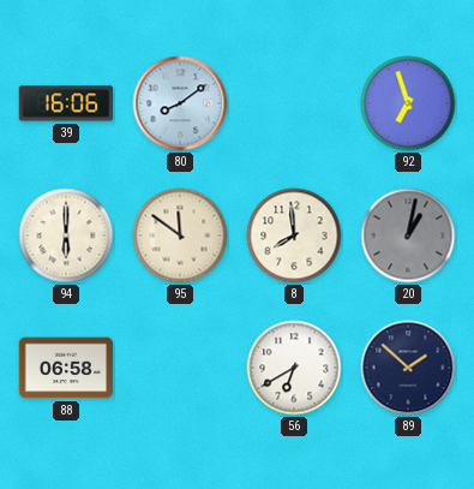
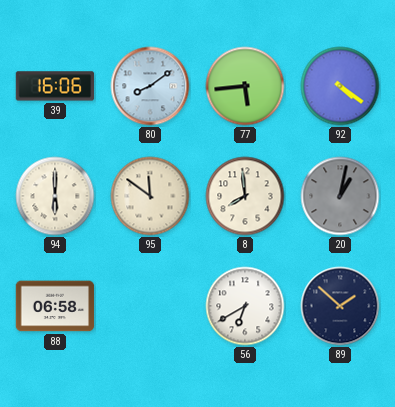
77: none -> 5:44
92: 6:57 -> 4:21
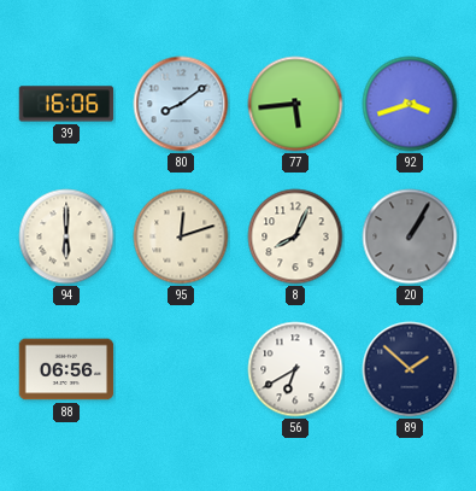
92: 4:21 -> 3:42
95: 11:51 -> 12:12
8: 7:59 -> 8:04
20: 1:02 -> 1:05
88: 06:58 -> 06:56
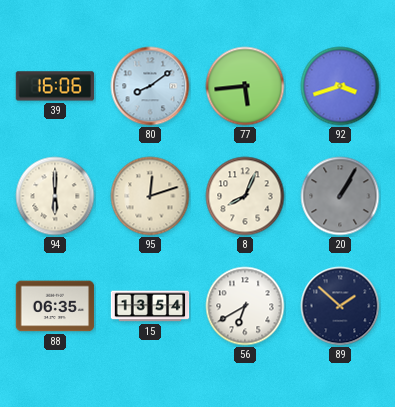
88: 06:56 -> 06:35
15: none -> 13:54
